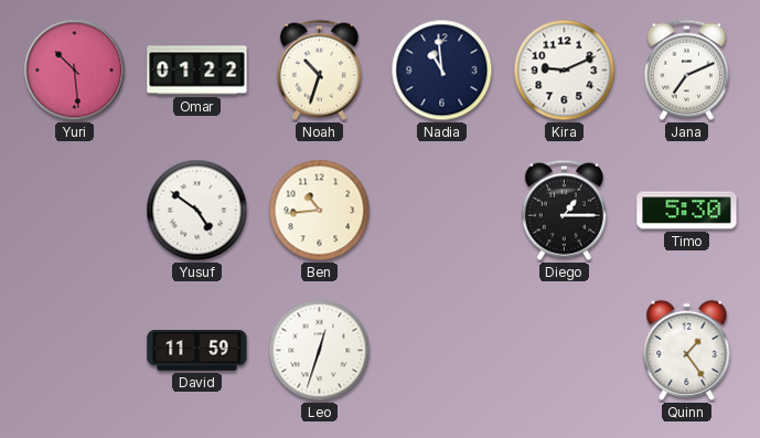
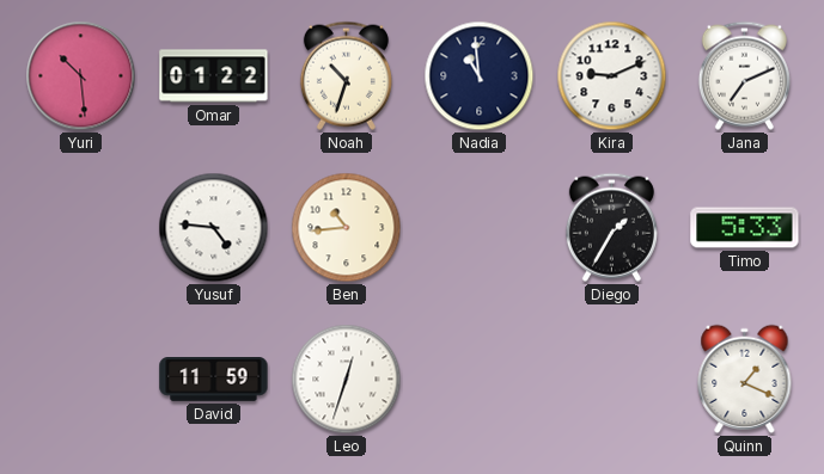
Yusuf: 4:51 -> 4:46
Diego: 1:15 -> 1:35
Timo: 5:30 -> 5:33
Quinn: 1:24 -> 1:19
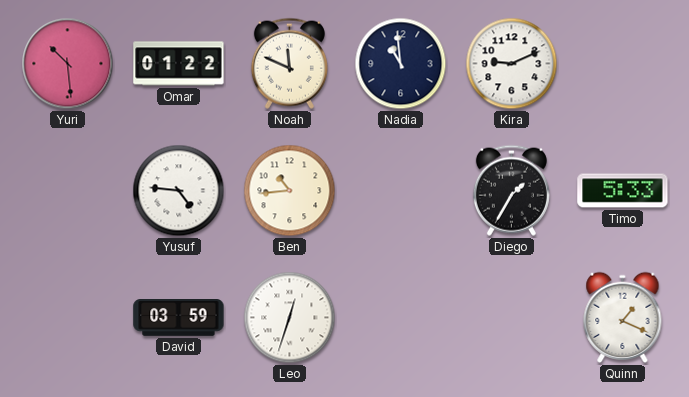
Noah: 10:33 -> 11:49
Jana: 7:11 -> none
David: 11:59 -> 03:59
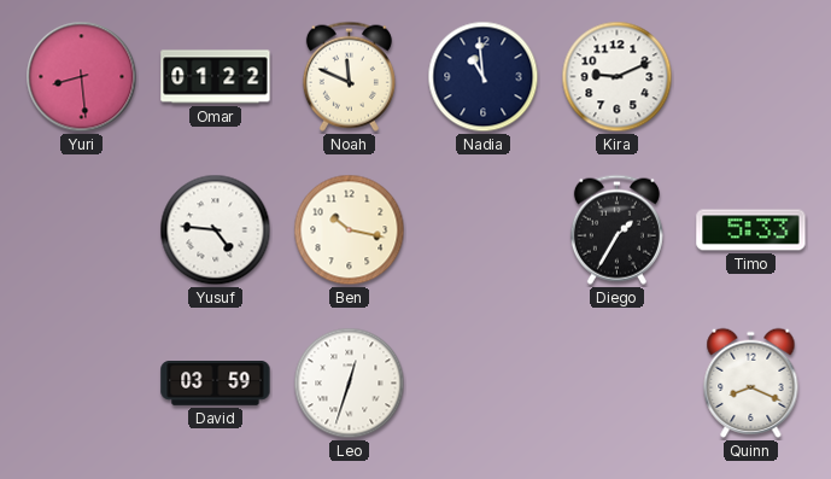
Yuri: 10:29 -> 8:29
Ben: 10:44 -> 10:17
Quinn: 1:19 -> 8:19
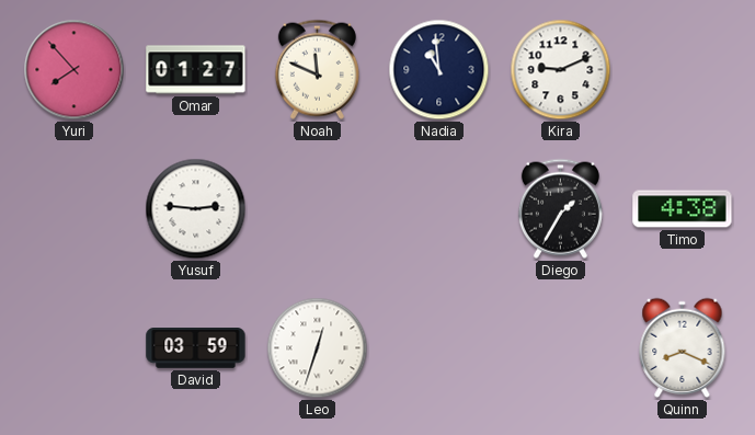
Yuri: 8:29 -> 7:53
Omar: 01:22 -> 01:27
Yusuf: 4:46 -> 2:46
Ben: 10:17 -> none
Timo: 5:33 -> 4:38
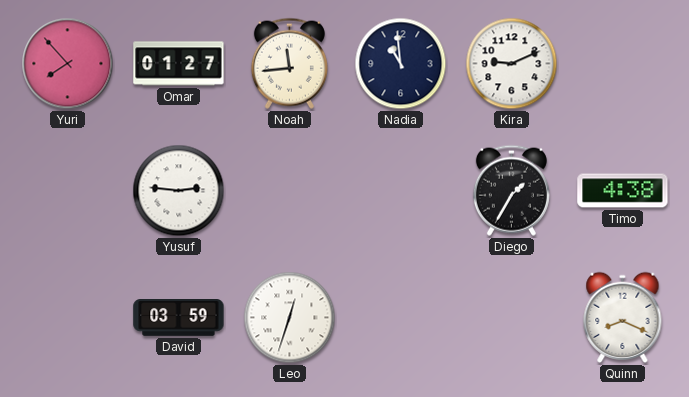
Noah: 11:49 -> 11:44
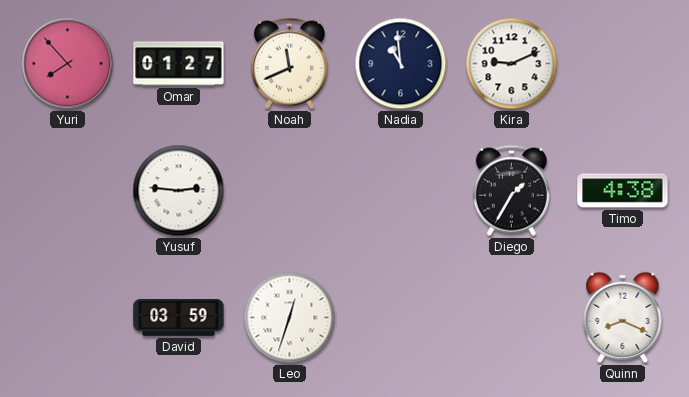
Noah: 11:44 -> 11:41
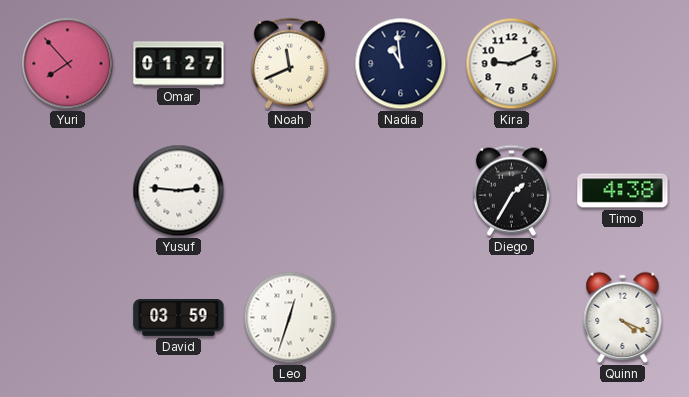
Quinn: 8:19 -> 4:19
